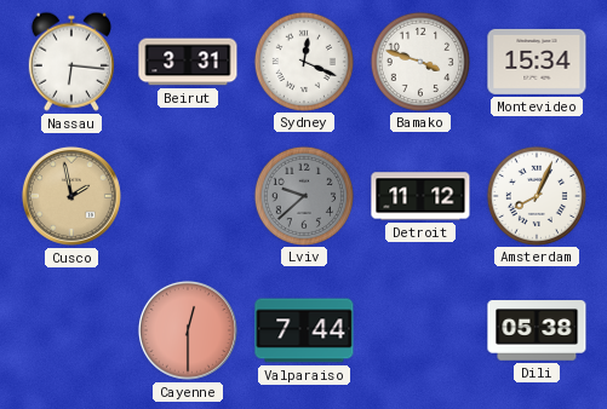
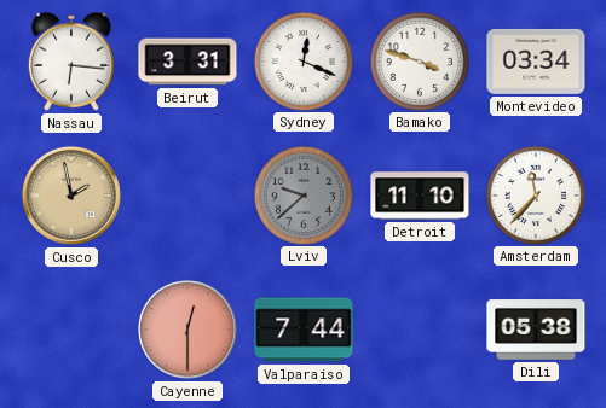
Montevideo: 15:34 -> 03:34
Detroit: 11:12 -> 11:10
Amsterdam: 8:04 -> 11:37
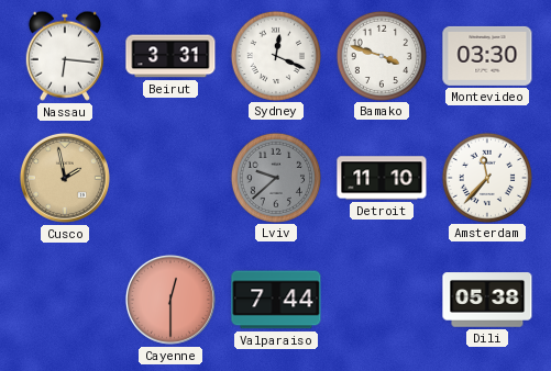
Montevideo: 03:34 -> 03:30
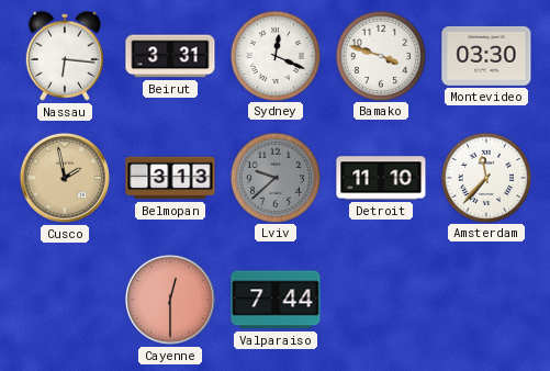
Belmopan: none -> 3:13
Dili: 05:38 -> none
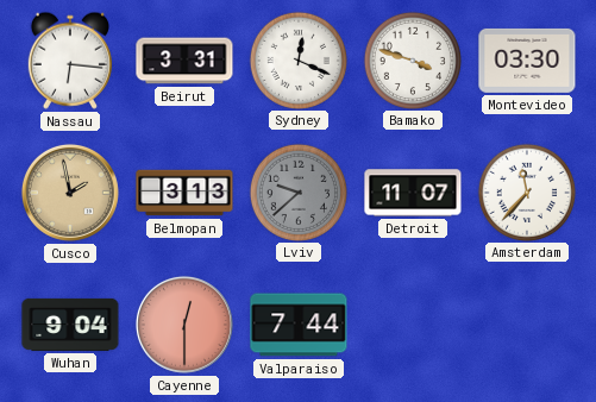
Detroit: 11:10 -> 11:07
Wuhan: none -> 9:04
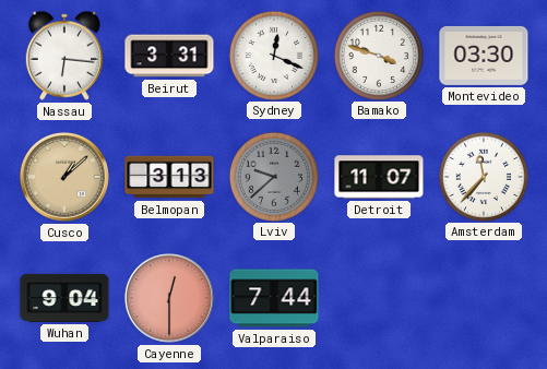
Cusco: 1:58 -> 1:08
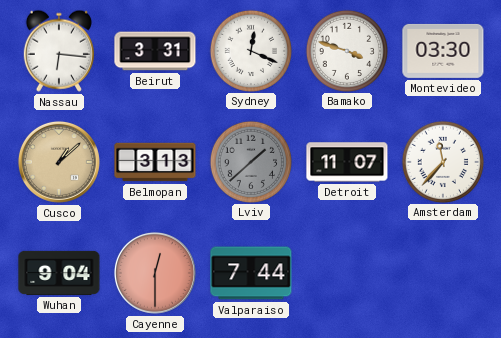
Lviv: 9:38 -> 1:38
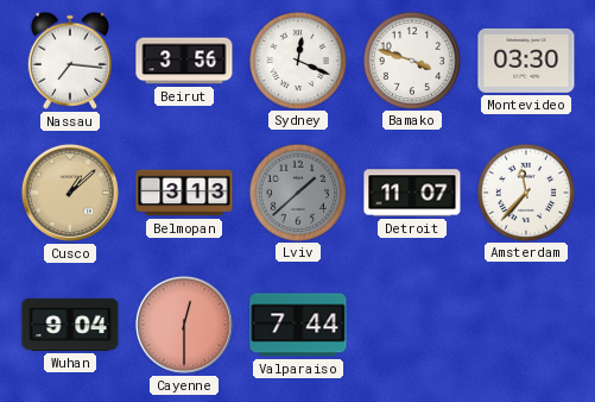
Nassau: 6:16 -> 7:16
Beirut: 3:31 -> 3:56
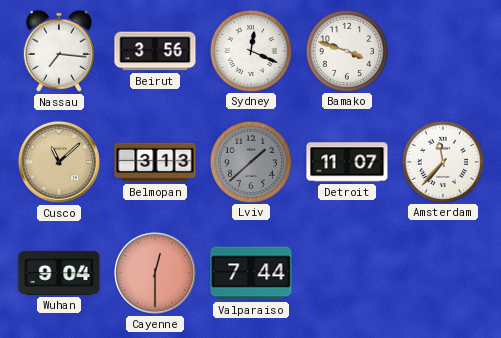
Montevideo: 03:30 -> none
Cusco: 1:08 -> 11:08
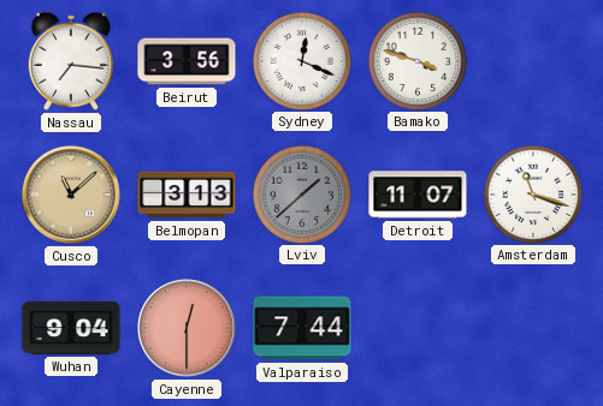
Amsterdam: 11:37 -> 11:18
